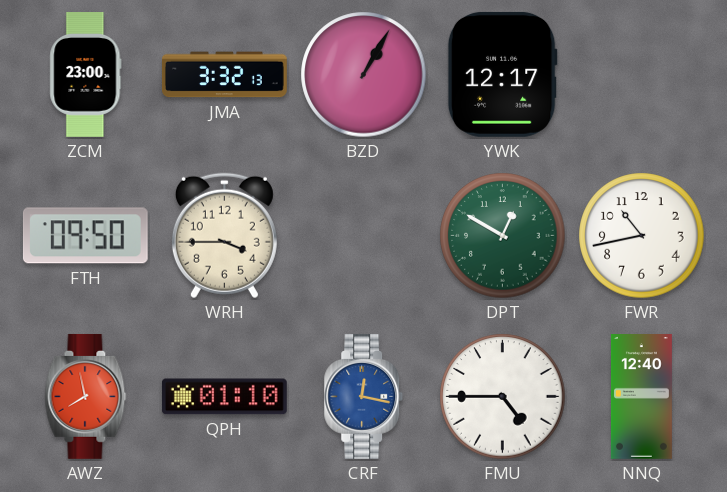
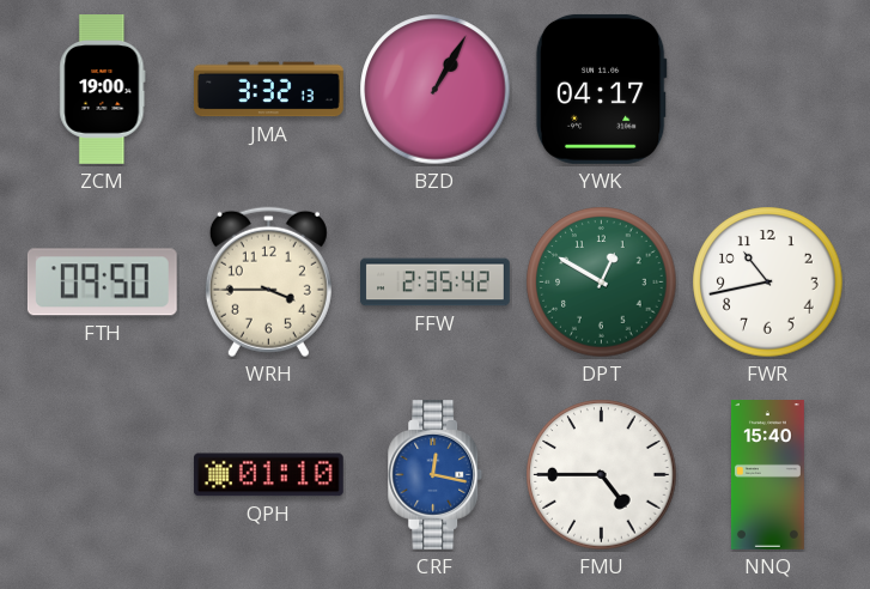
ZCM: 23:00 -> 19:00
YWK: 12:17 -> 04:17
FFW: none -> 2:35
AWZ: 7:58 -> none
NNQ: 12:40 -> 15:40
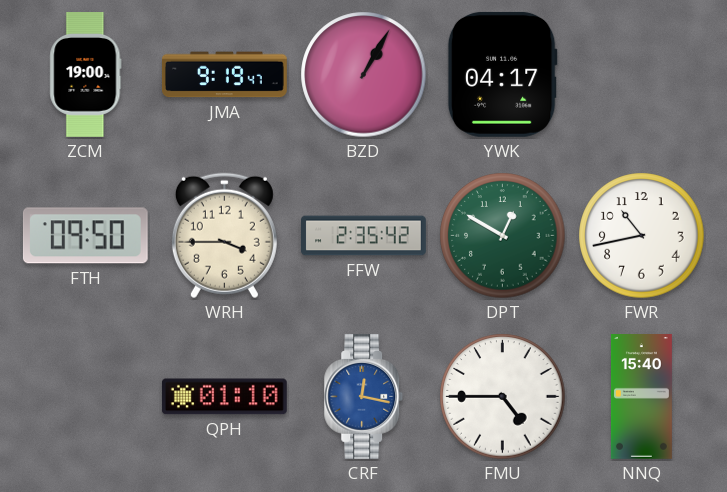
JMA: 3:32 -> 9:19
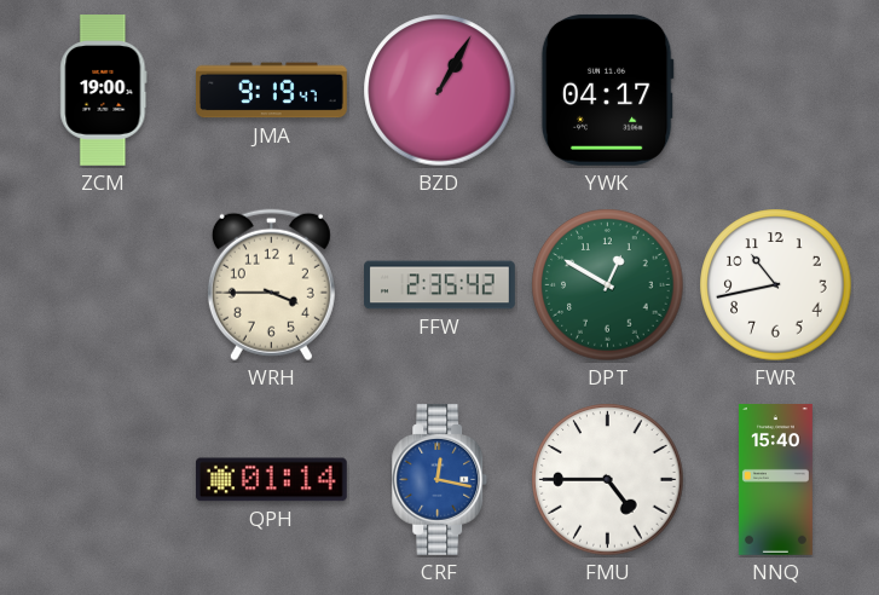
FTH: 09:50 -> none
QPH: 01:10 -> 01:14
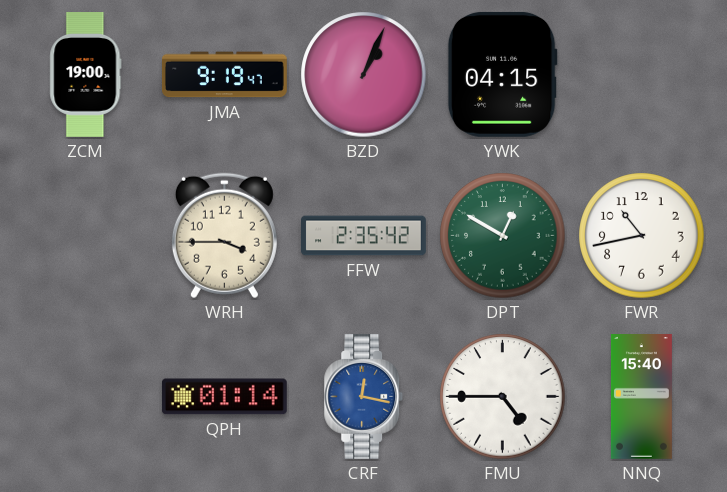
BZD: 1:05 -> 1:04
YWK: 04:17 -> 04:15
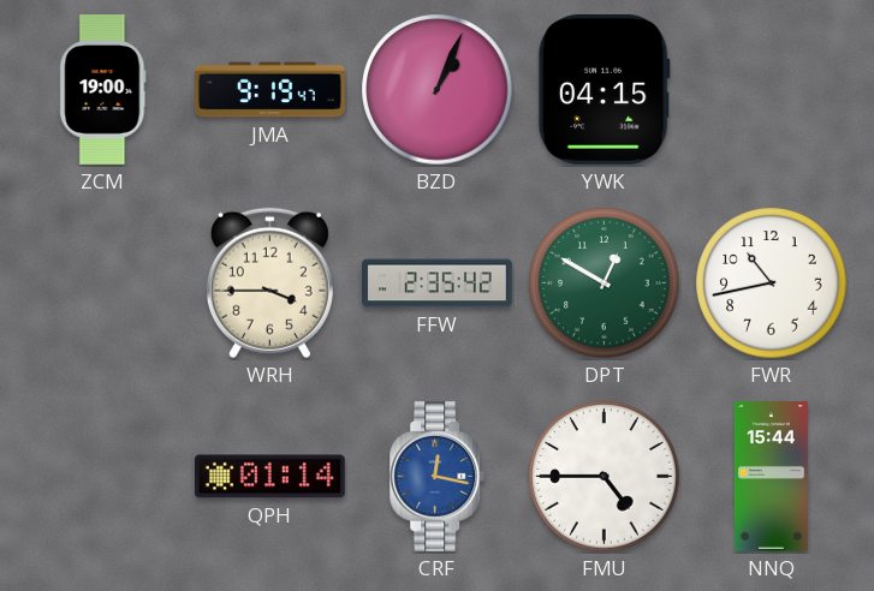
NNQ: 15:40 -> 15:44
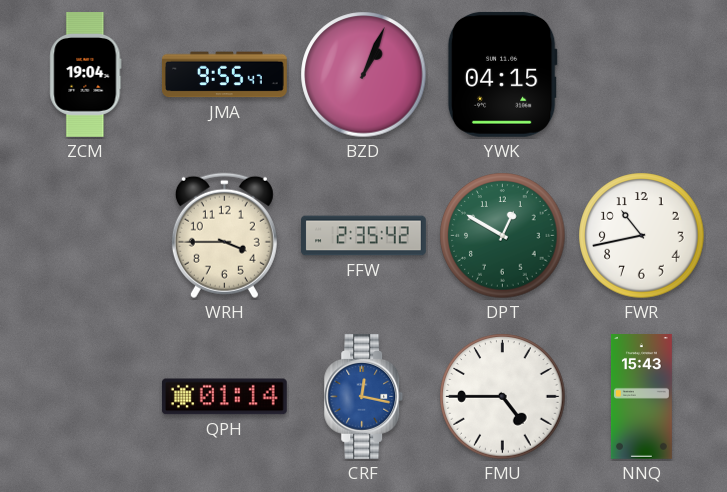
ZCM: 19:00 -> 19:04
JMA: 9:19 -> 9:55
NNQ: 15:44 -> 15:43
